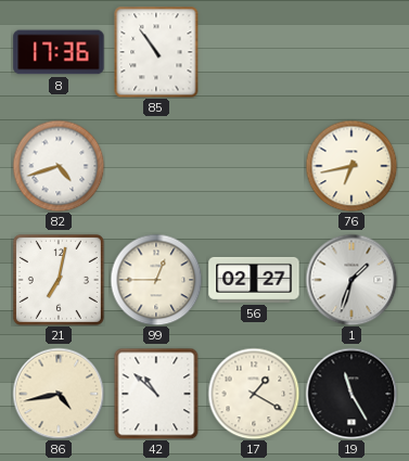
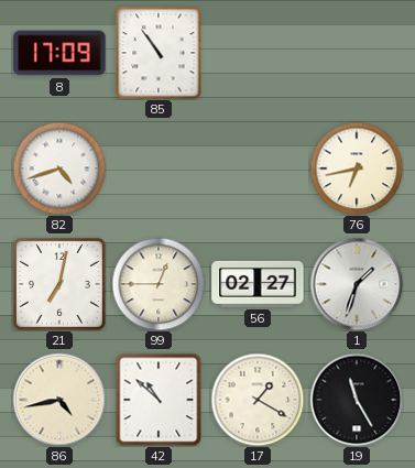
8: 17:36 -> 17:09
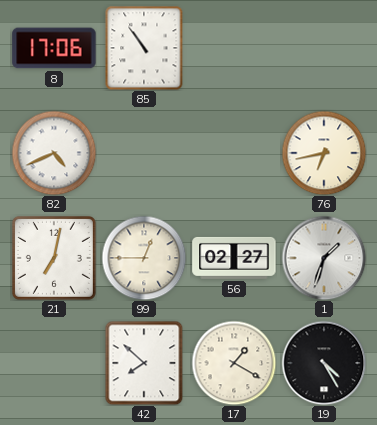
8: 17:09 -> 17:06
82: 4:42 -> 4:41
86: 4:43 -> none
42: 10:52 -> 7:52
19: 11:25 -> 4:25
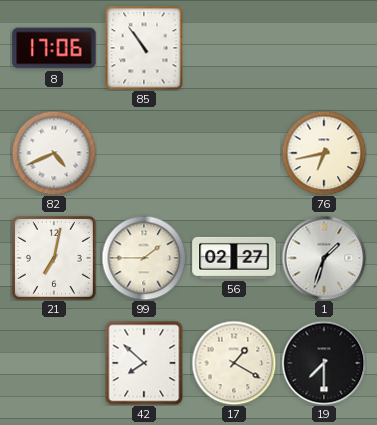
99: 12:45 -> 1:45
19: 4:25 -> 7:30
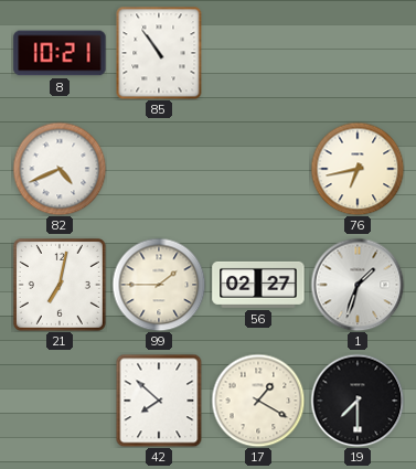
8: 17:06 -> 10:21
